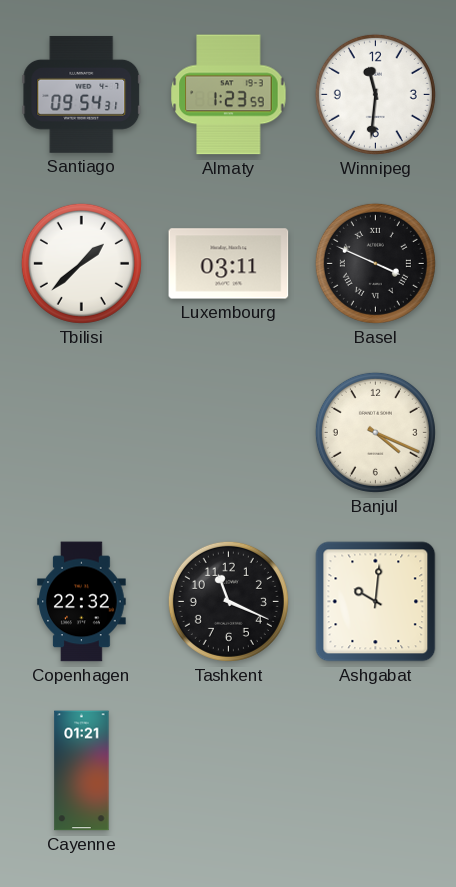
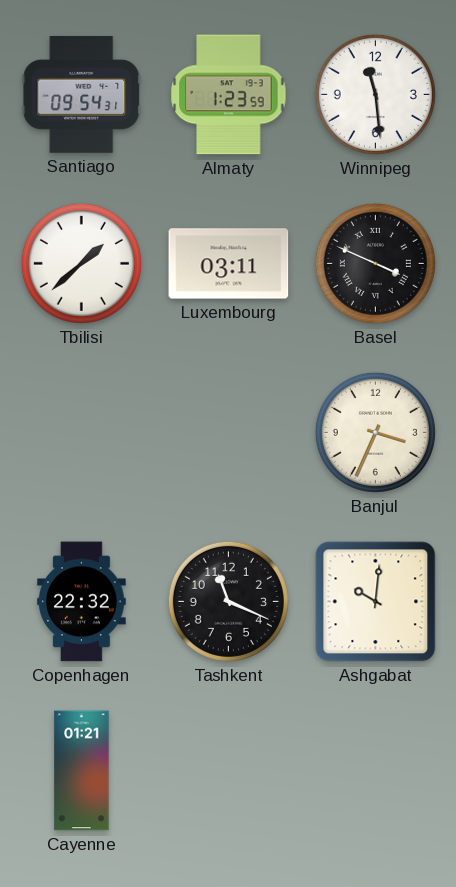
Winnipeg: 11:31 -> 11:29
Banjul: 4:19 -> 3:34
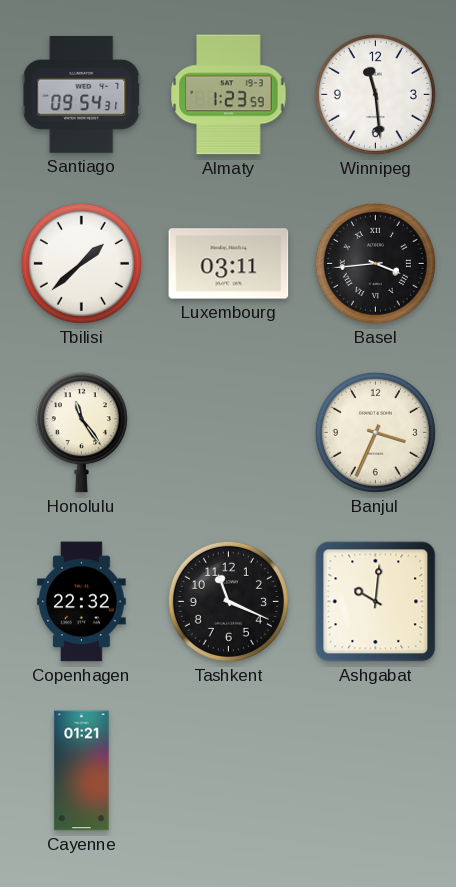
Basel: 3:49 -> 3:44
Honolulu: none -> 11:24
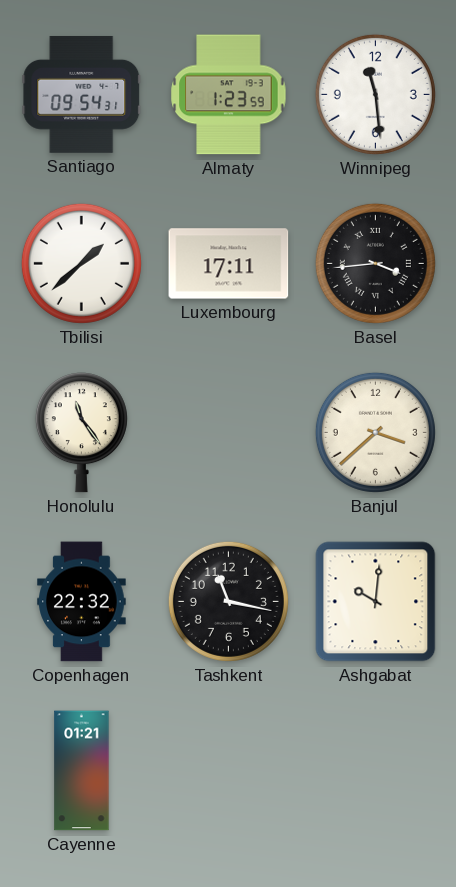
Luxembourg: 03:11 -> 17:11
Banjul: 3:34 -> 3:38
Tashkent: 11:19 -> 11:17
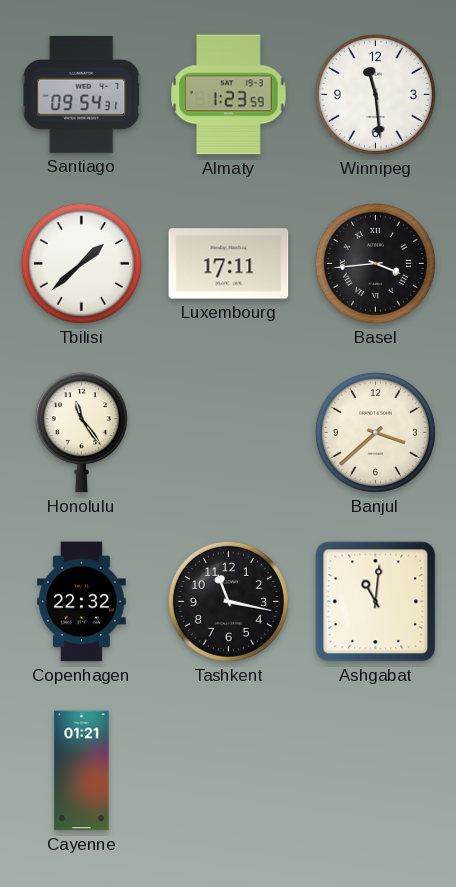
Ashgabat: 10:01 -> 11:01
